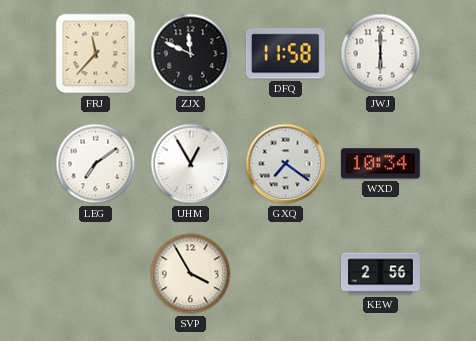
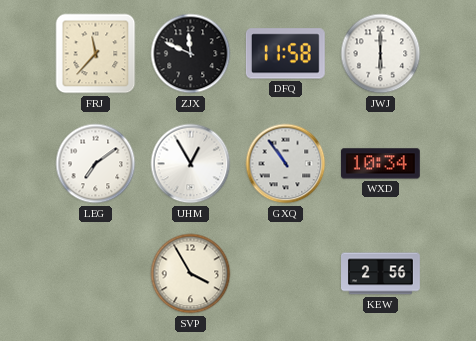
GXQ: 7:21 -> 10:54
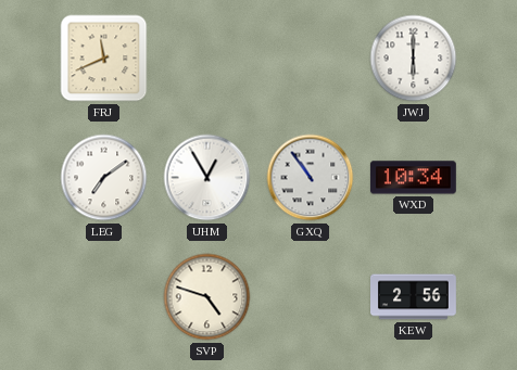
FRJ: 11:37 -> 11:41
ZJX: 11:49 -> none
DFQ: 11:58 -> none
SVP: 3:55 -> 4:48
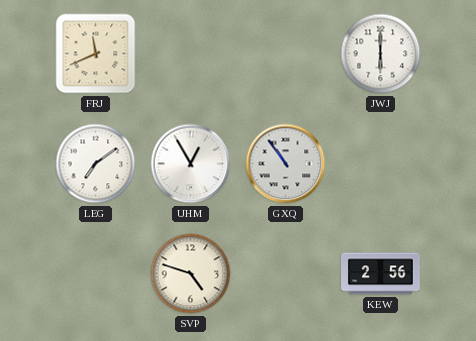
WXD: 10:34 -> none
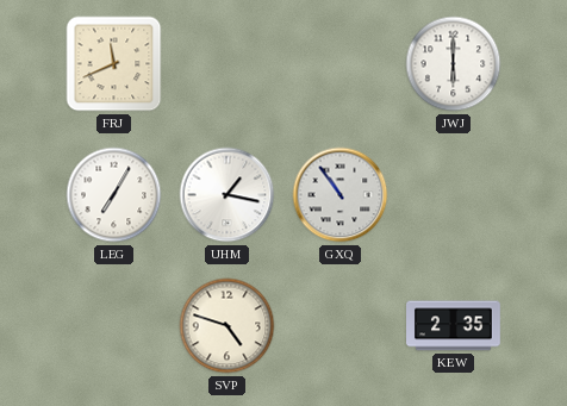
LEG: 7:09 -> 7:05
UHM: 12:55 -> 1:17
KEW: 2:56 -> 2:35
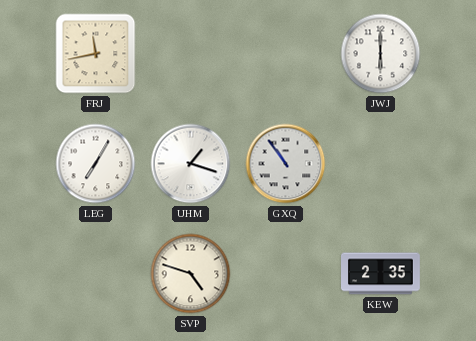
FRJ: 11:41 -> 11:43
UHM: 1:17 -> 1:18
